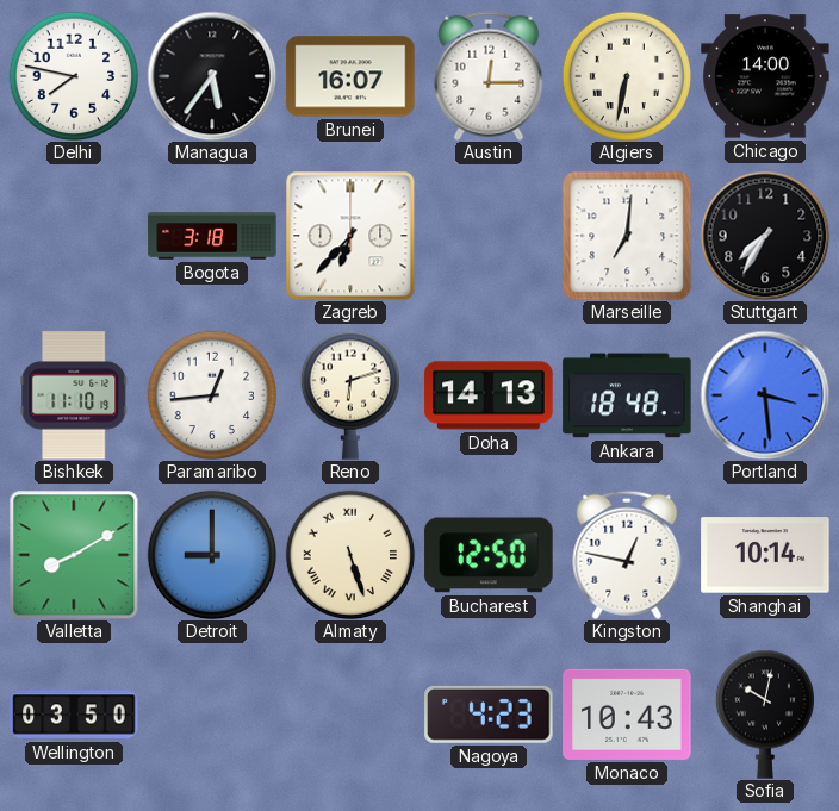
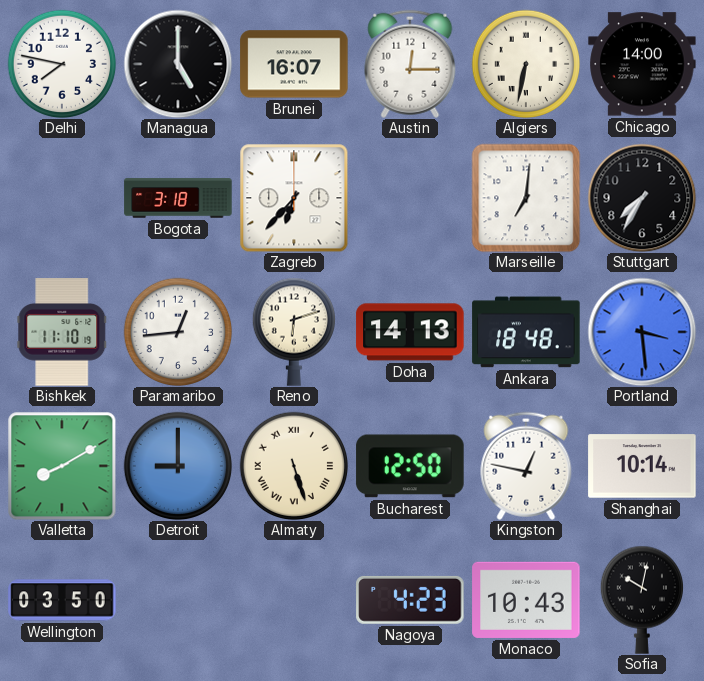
Managua: 5:36 -> 5:00
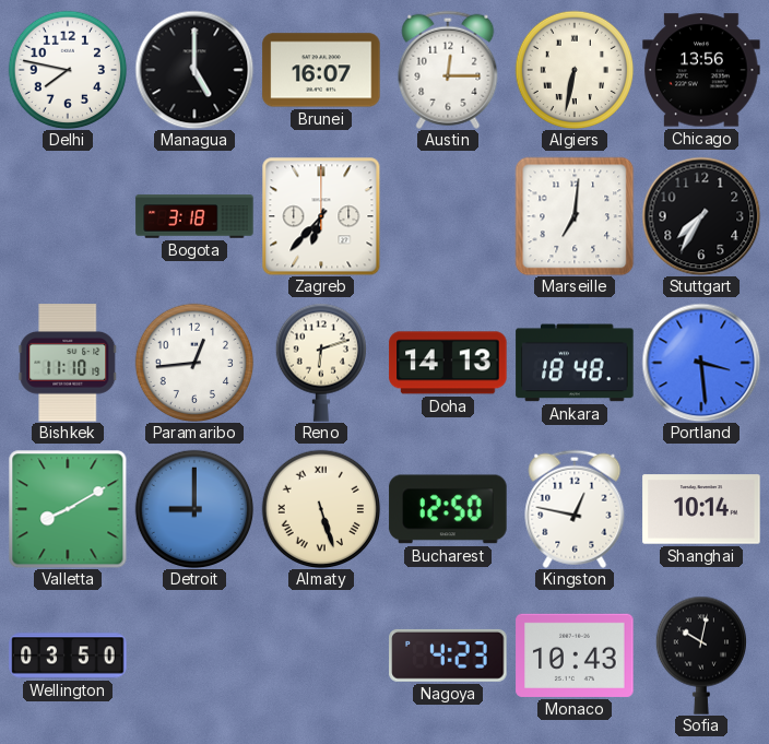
Chicago: 14:00 -> 13:56
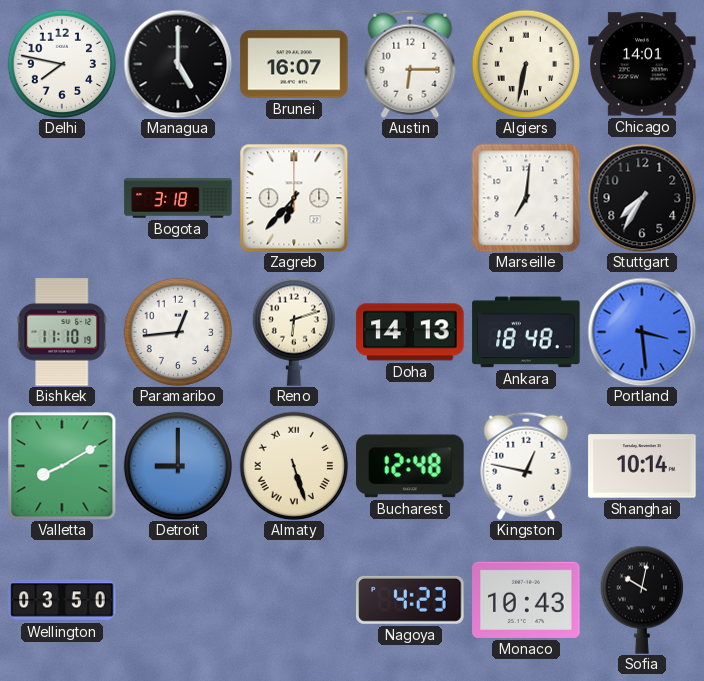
Austin: 12:15 -> 6:15
Chicago: 13:56 -> 14:01
Bucharest: 12:50 -> 12:48
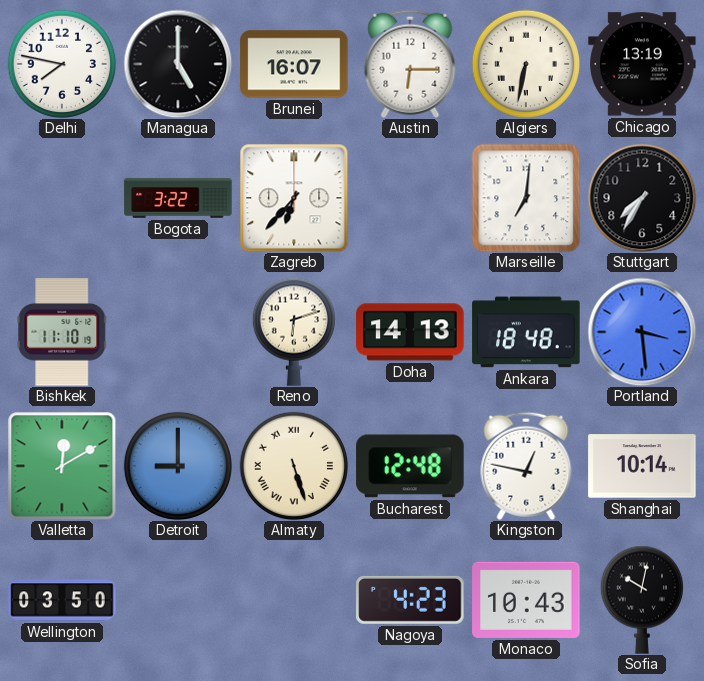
Chicago: 14:01 -> 13:19
Bogota: 3:18 -> 3:22
Paramaribo: 12:44 -> none
Valletta: 8:10 -> 12:10
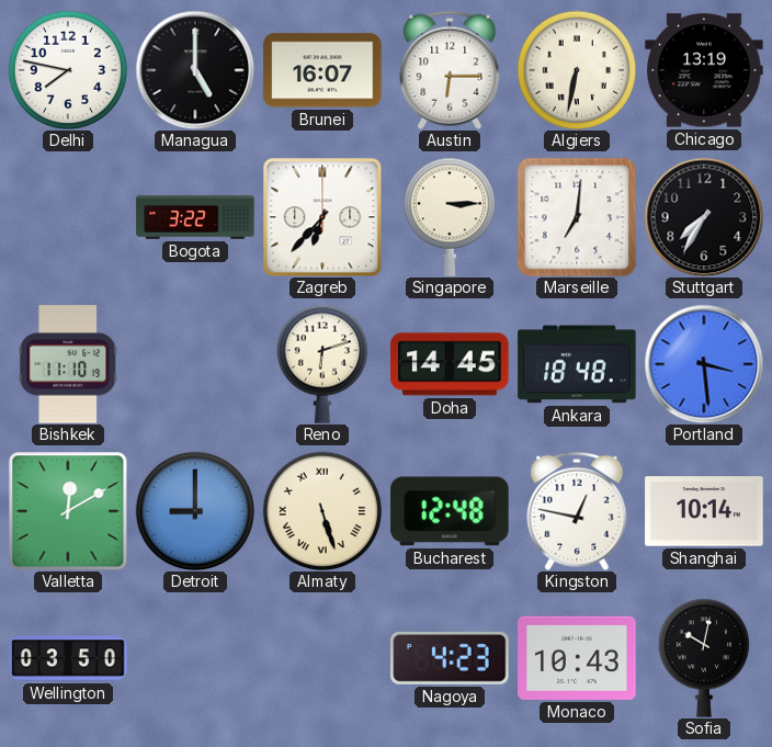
Singapore: none -> 3:15
Doha: 14:13 -> 14:45
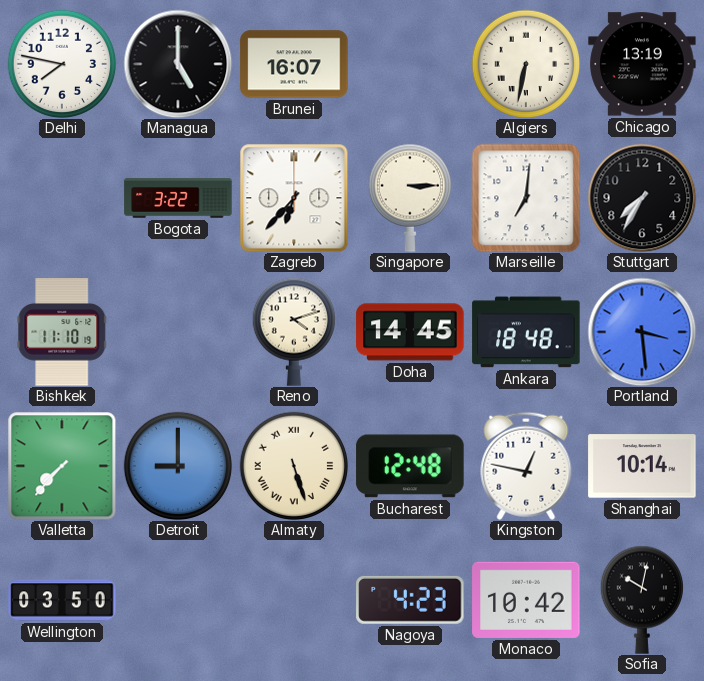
Austin: 6:15 -> none
Reno: 6:12 -> 4:12
Valletta: 12:10 -> 7:37
Monaco: 10:43 -> 10:42
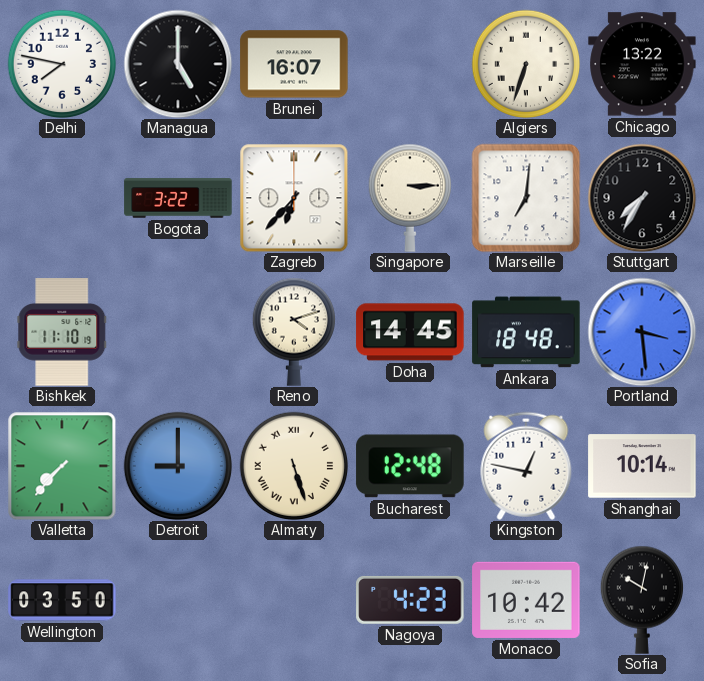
Algiers: 6:32 -> 6:33
Chicago: 13:19 -> 13:22
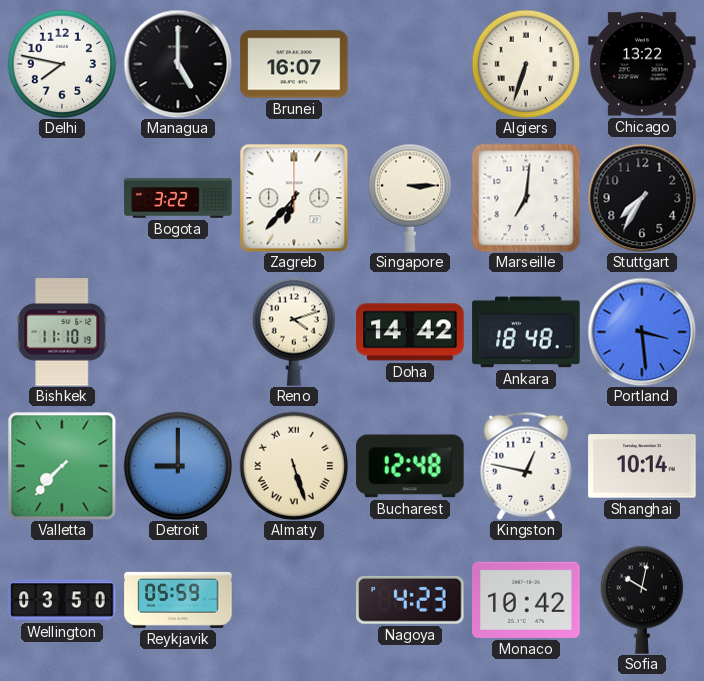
Doha: 14:45 -> 14:42
Reykjavik: none -> 05:59
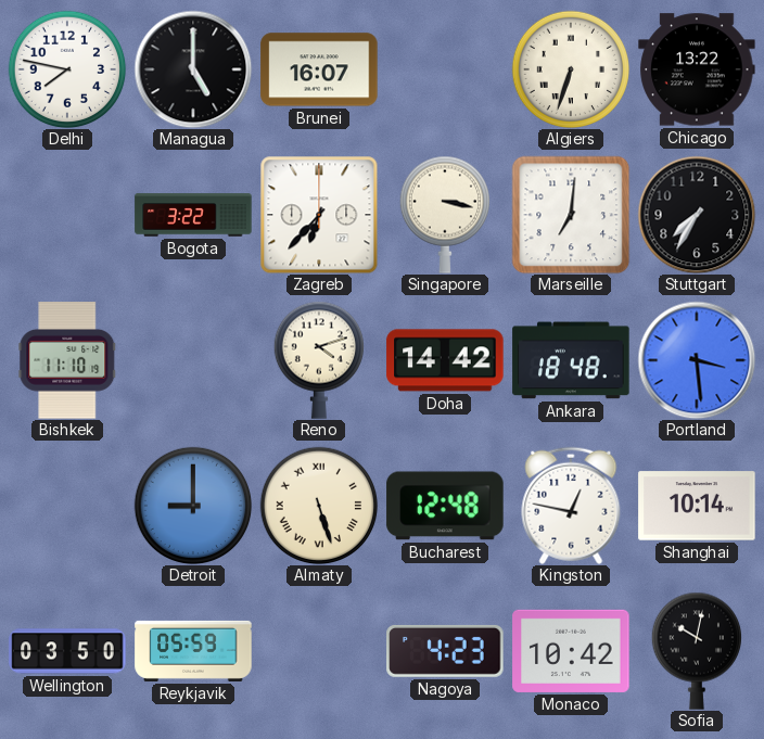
Singapore: 3:15 -> 3:17
Valletta: 7:37 -> none
